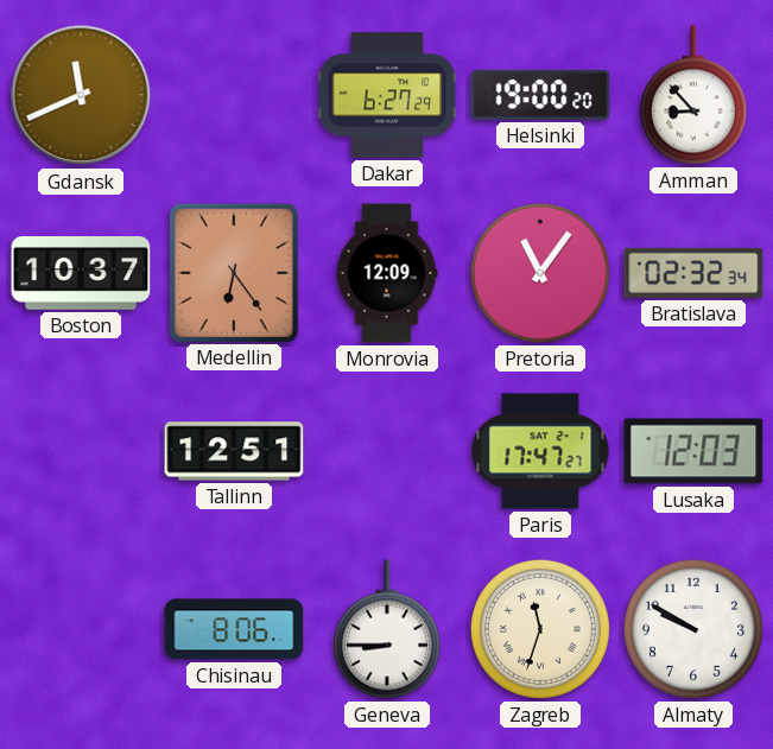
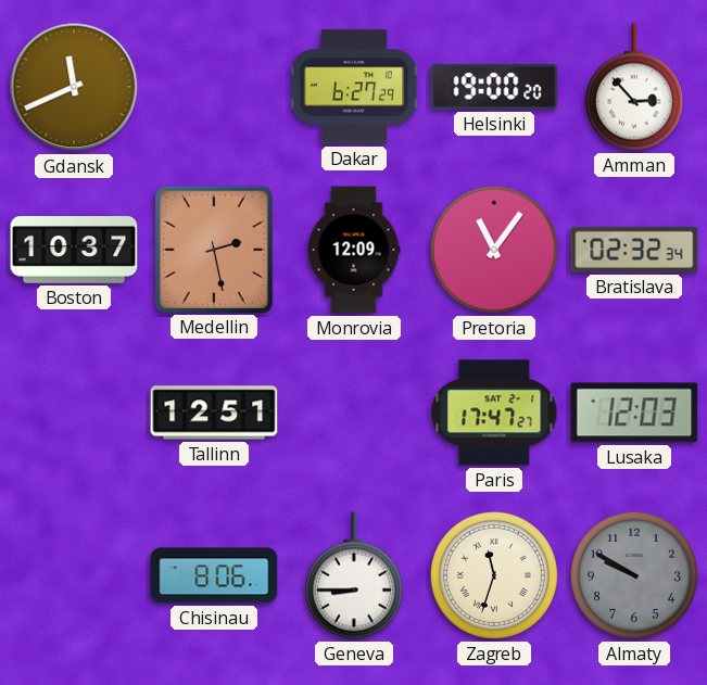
Amman: 8:53 -> 2:53
Medellin: 6:24 -> 2:28
Almaty dial: white -> grey
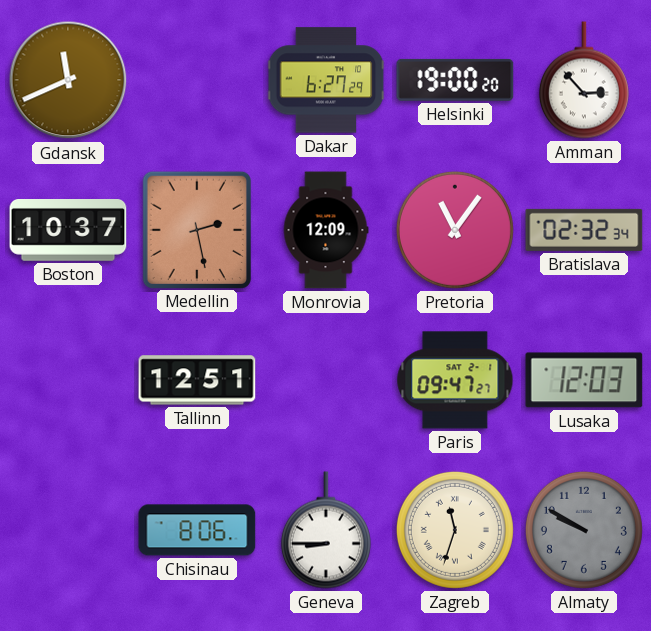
Paris: 17:47 -> 09:47
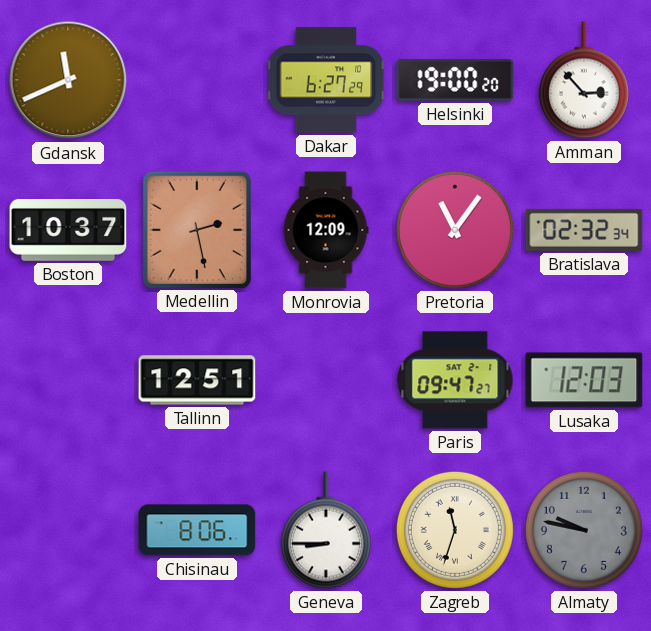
Almaty: 9:50 -> 9:47
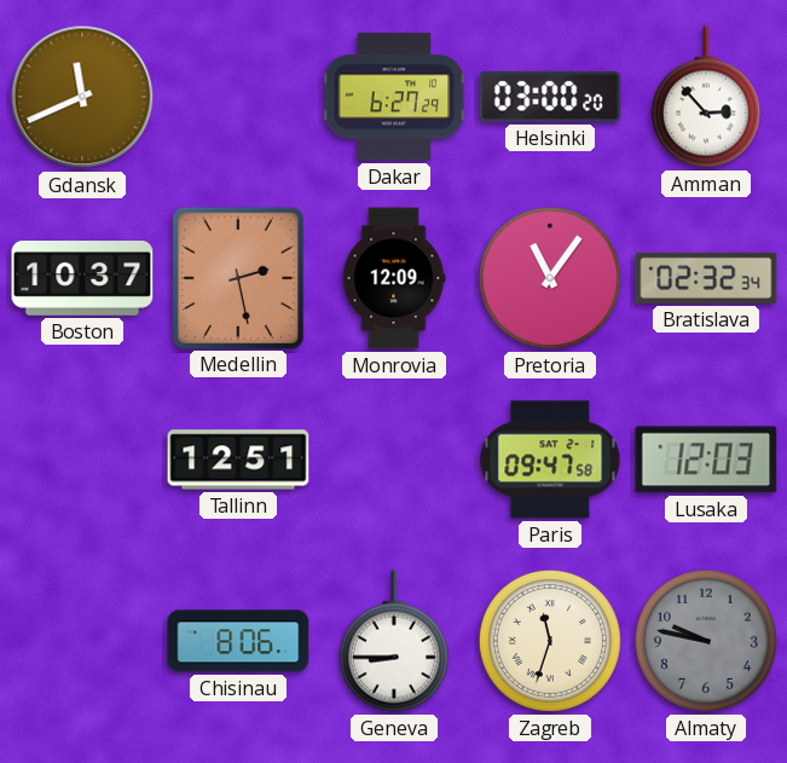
Helsinki: 19:00 -> 03:00
Paris: 09:47:27 -> 09:47:58
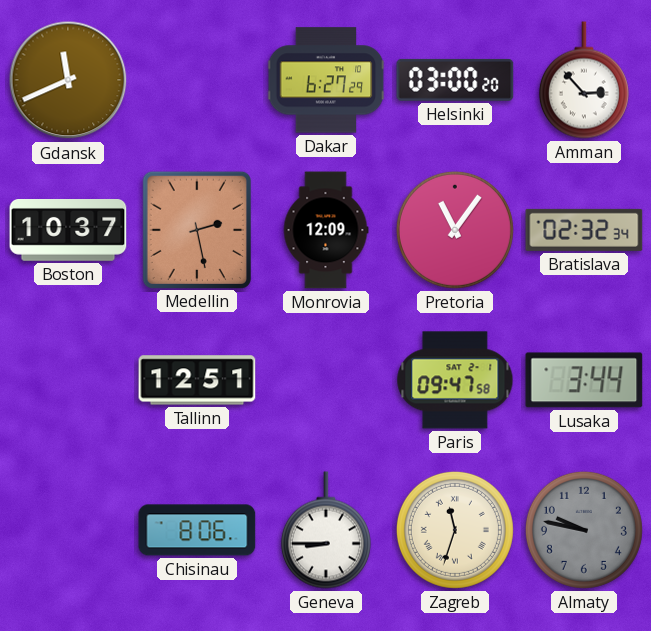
Lusaka: 12:03 -> 3:44
